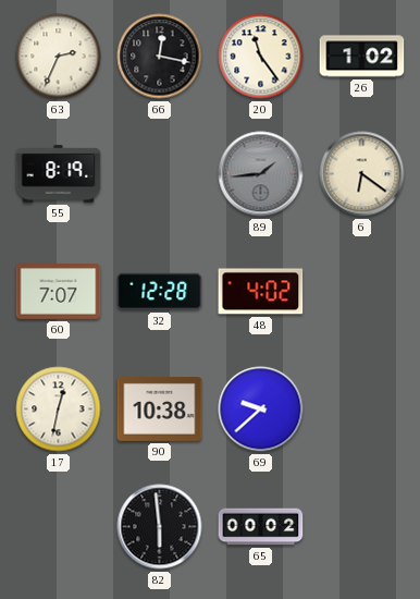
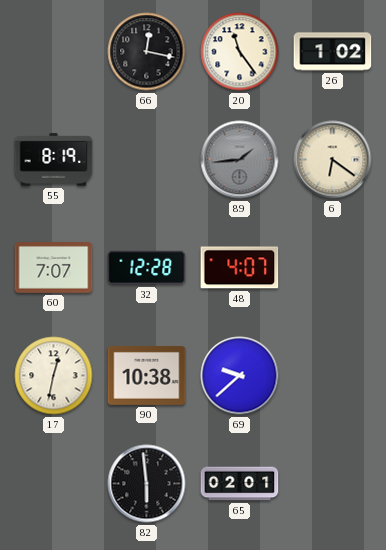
63: 2:34 -> none
48: 4:02 -> 4:07
65: 00:02 -> 02:01
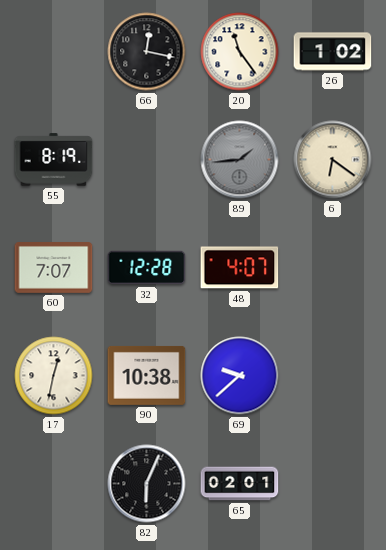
82: 5:59 -> 6:04
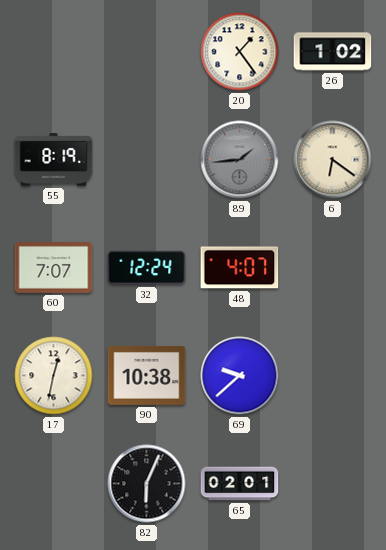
66: 12:17 -> none
20: 11:24 -> 1:24
32: 12:28 -> 12:24
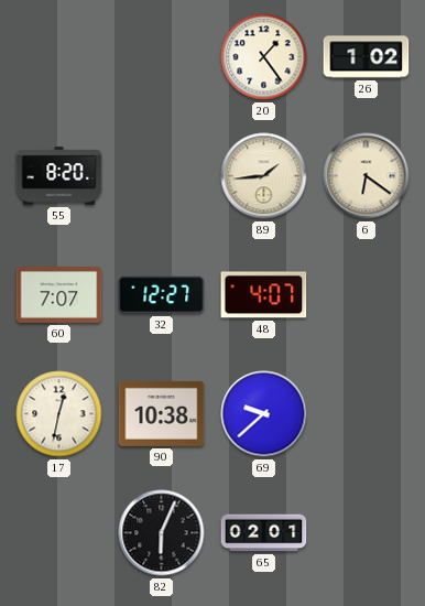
55: 8:19 -> 8:20
89 dial: grey -> cream
32: 12:24 -> 12:27
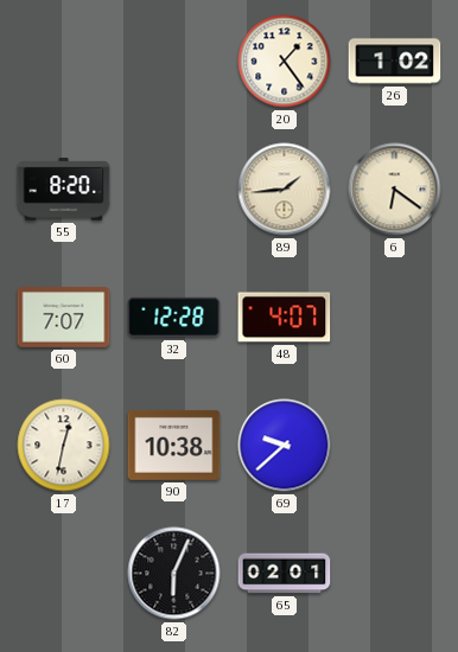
32: 12:27 -> 12:28
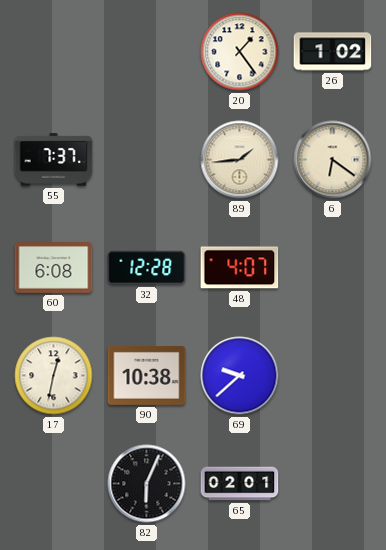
55: 8:20 -> 7:37
60: 7:07 -> 6:08
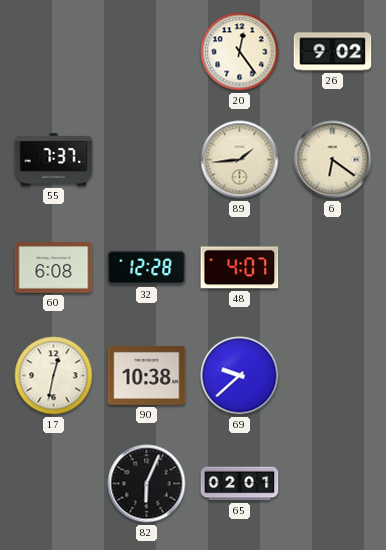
20: 1:24 -> 12:24
26: 1:02 -> 9:02
